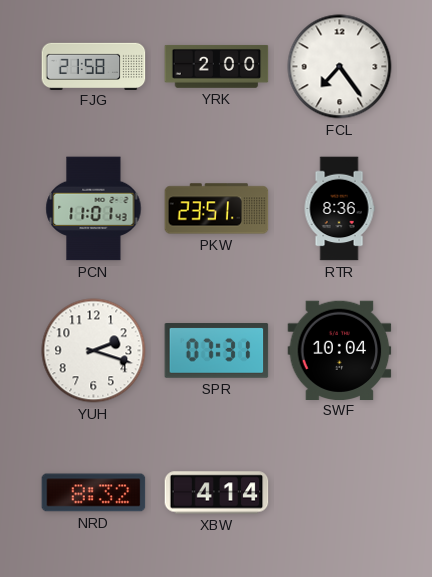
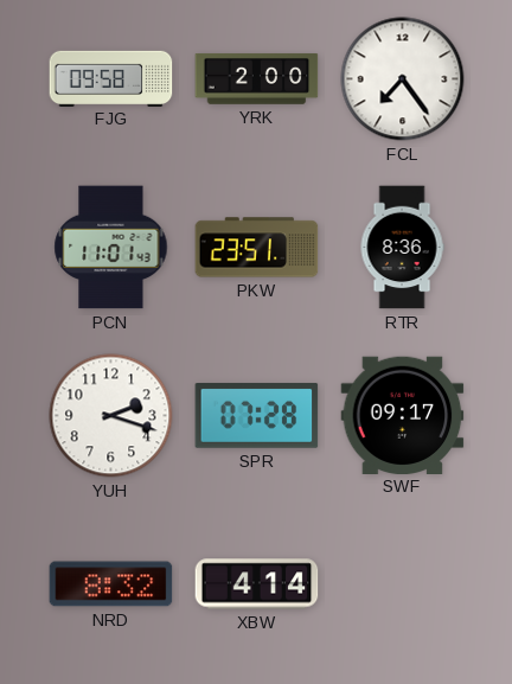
FJG: 21:58 -> 09:58
SPR: 07:31 -> 07:28
SWF: 10:04 -> 09:17
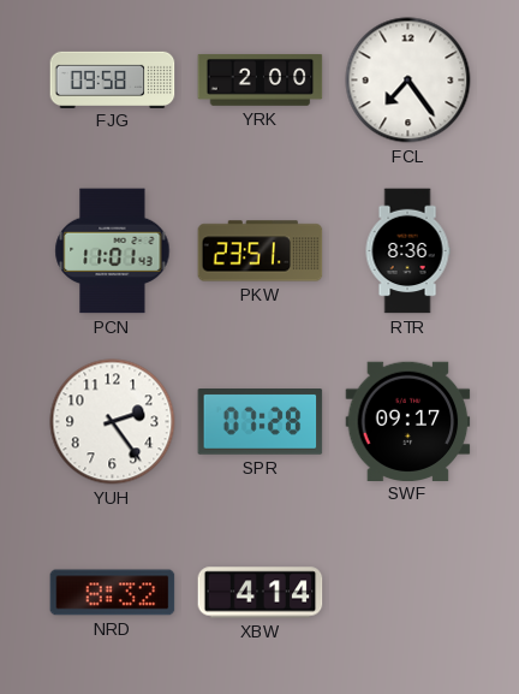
YUH: 2:18 -> 2:24
